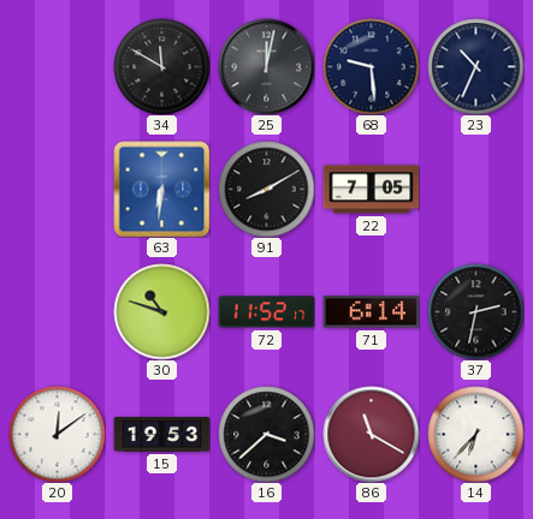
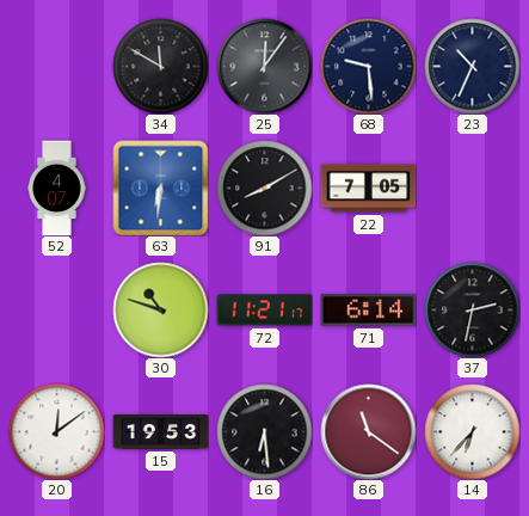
25: 12:02 -> 12:06
52: none -> 4:07
72: 11:52 -> 11:21
16: 3:38 -> 6:29
86: 11:20 -> 11:21
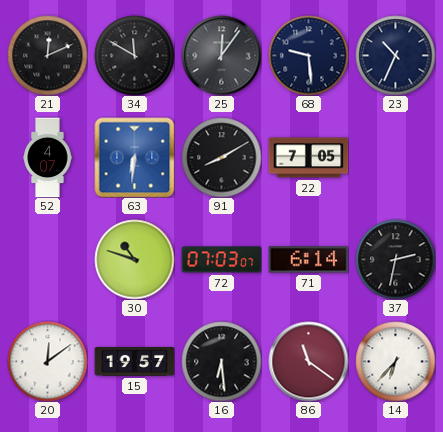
21: none -> 12:11
72: 11:21 -> 07:03
15: 19:53 -> 19:57
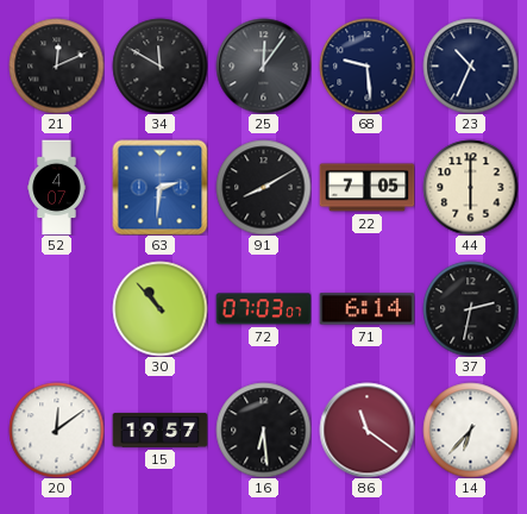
63: 6:31 -> 2:31
44: none -> 6:00
30: 10:48 -> 10:53
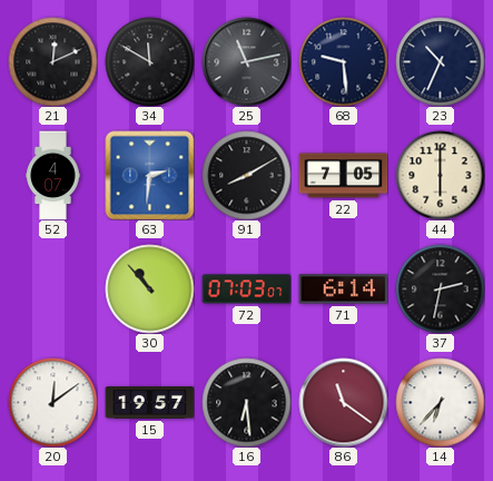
25: 12:06 -> 11:13
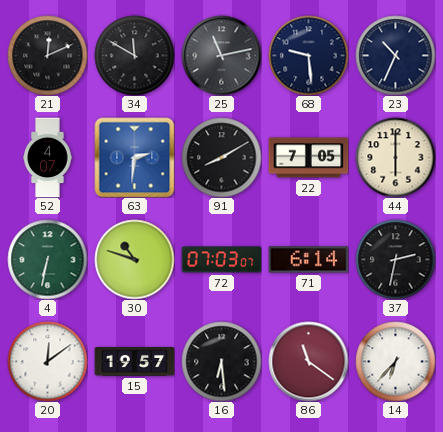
4: none -> 6:32
30: 10:53 -> 10:48
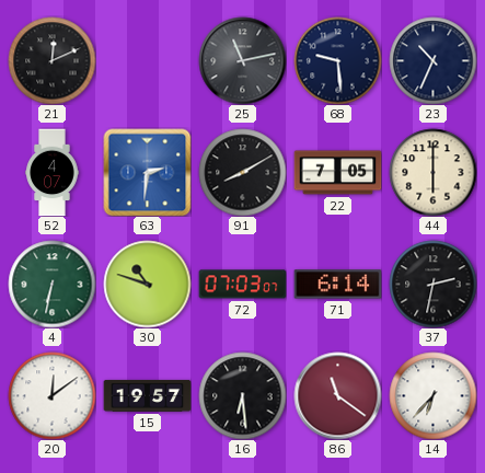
34: 11:50 -> none
